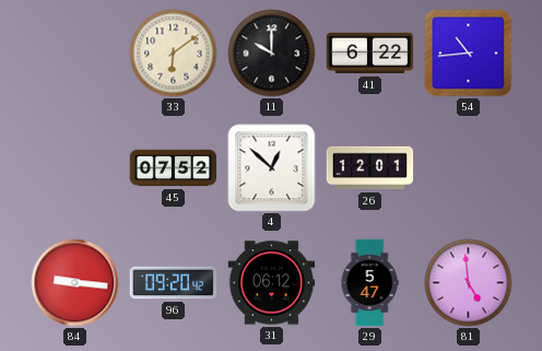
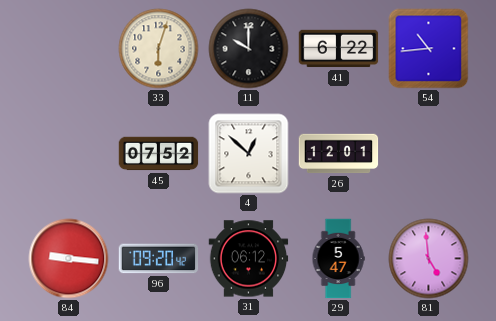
33: 6:09 -> 6:03
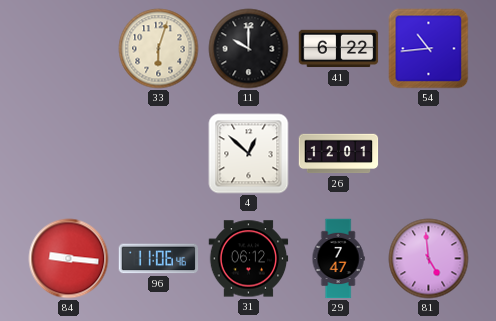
45: 07:52 -> none
96: 09:20 -> 11:06
29: 5:47 -> 7:47
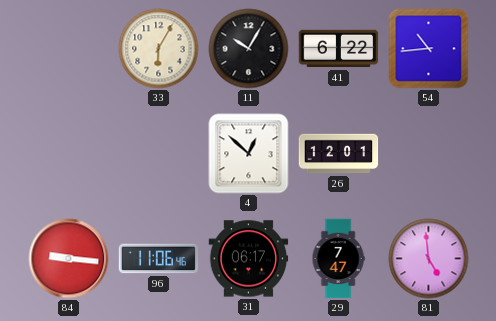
33: 6:03 -> 6:05
11: 10:00 -> 10:05
31: 06:12 -> 06:17
